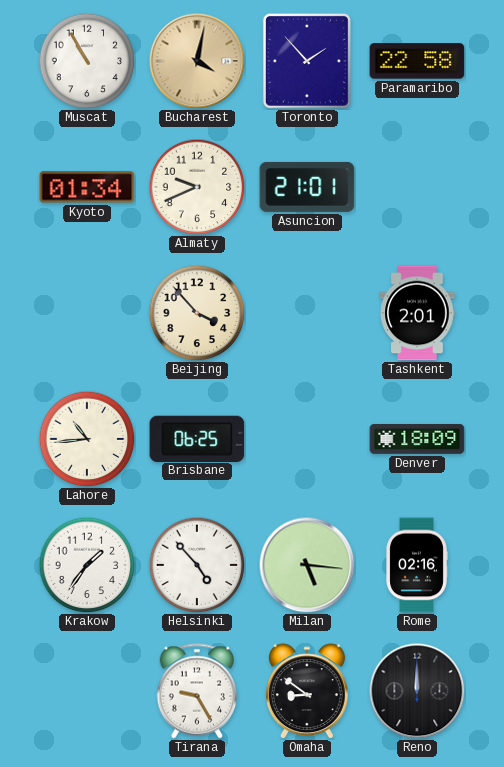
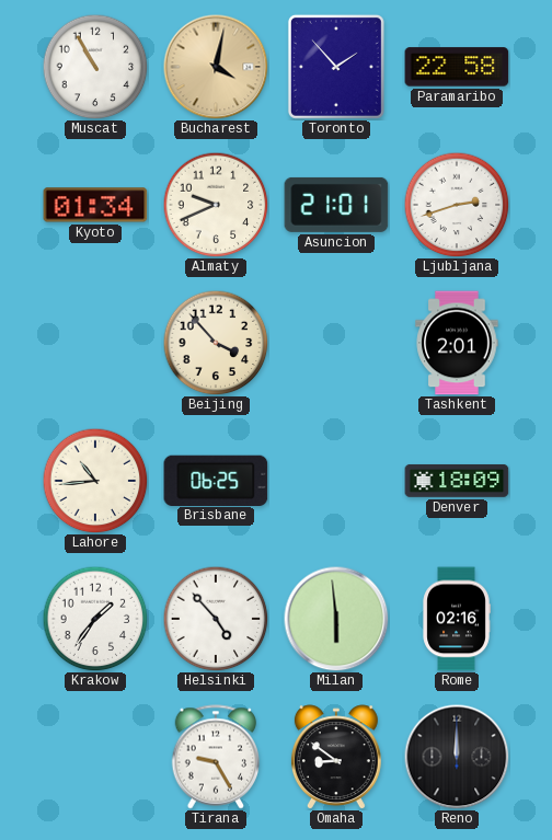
Ljubljana: none -> 2:42
Milan: 5:16 -> 5:59
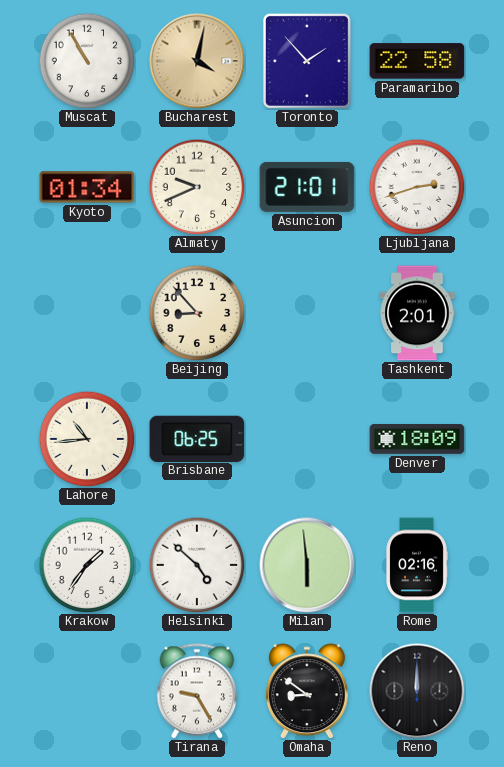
Beijing: 3:53 -> 8:53
Helsinki: 4:53 -> 4:52
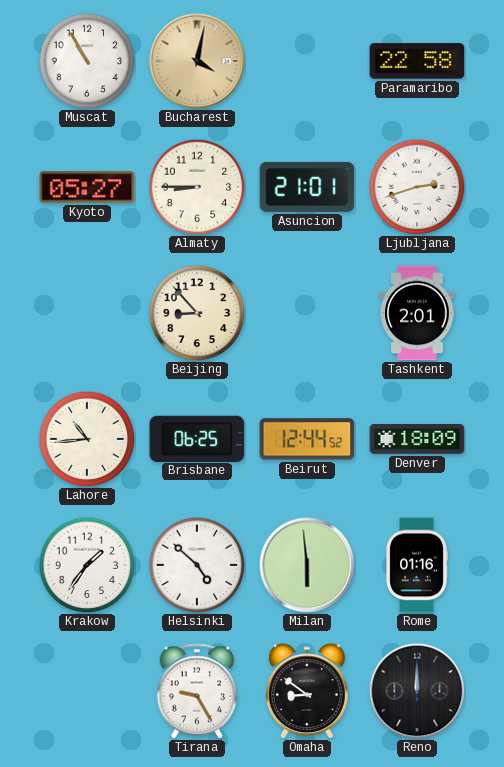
Toronto: 1:53 -> none
Kyoto: 01:34 -> 05:27
Almaty: 9:41 -> 8:45
Beirut: none -> 12:44
Rome: 02:16 -> 01:16
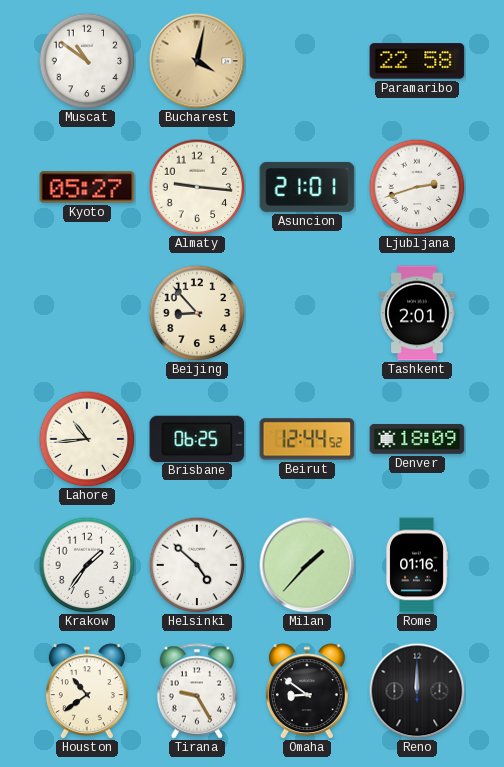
Muscat: 10:55 -> 10:51
Almaty: 8:45 -> 9:16
Milan: 5:59 -> 1:37
Houston: none -> 10:39
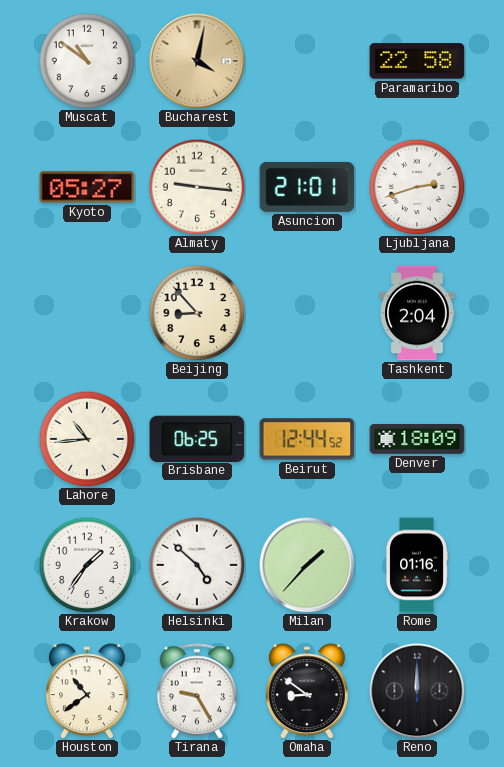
Tashkent: 2:01 -> 2:04
